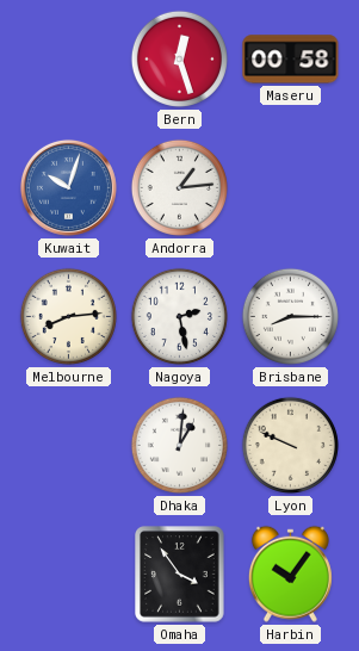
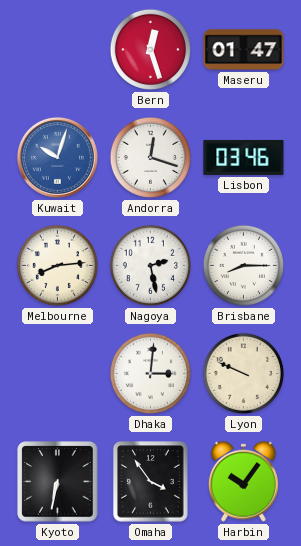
Maseru: 00:58 -> 01:47
Andorra: 1:14 -> 12:18
Lisbon: none -> 03:46
Dhaka: 1:01 -> 3:01
Kyoto: none -> 6:32
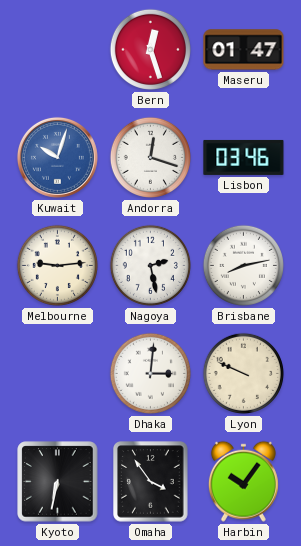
Melbourne: 8:14 -> 9:14
Brisbane: 8:15 -> 8:13
